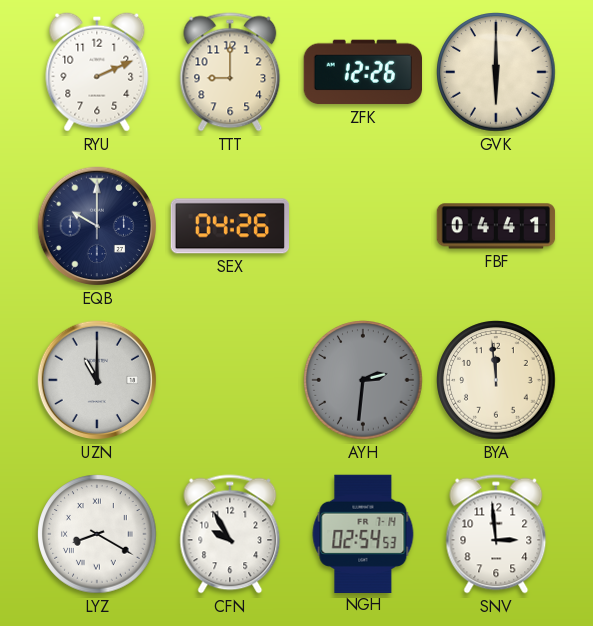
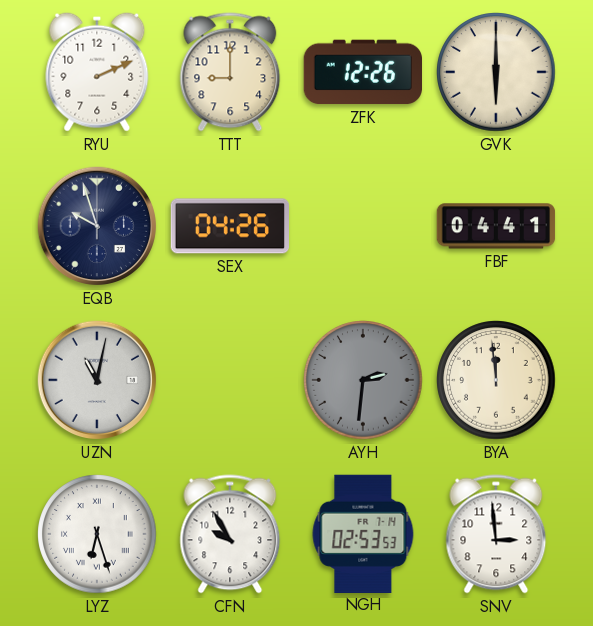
EQB: 10:00 -> 9:57
UZN: 11:00 -> 11:02
LYZ: 8:20 -> 6:27
NGH: 02:54 -> 02:53
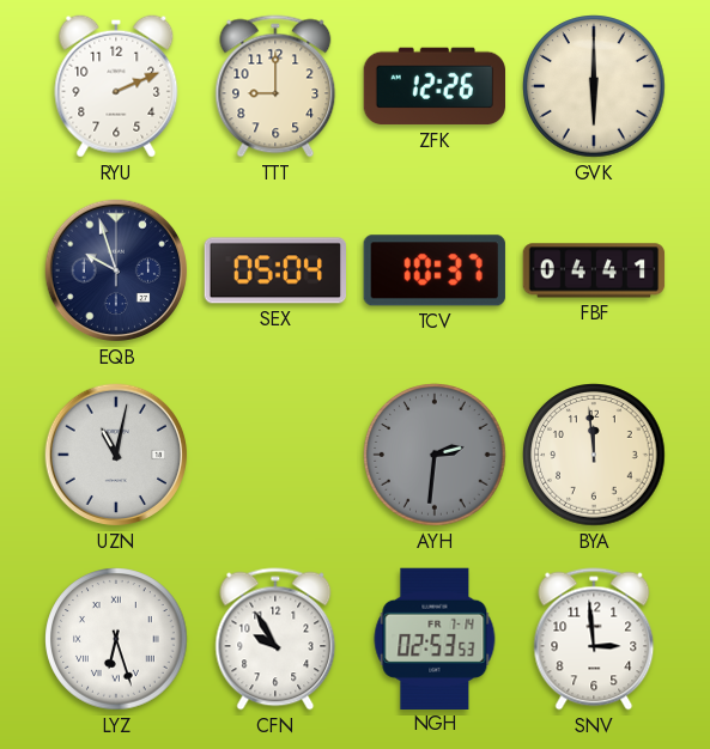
SEX: 04:26 -> 05:04
TCV: none -> 10:37
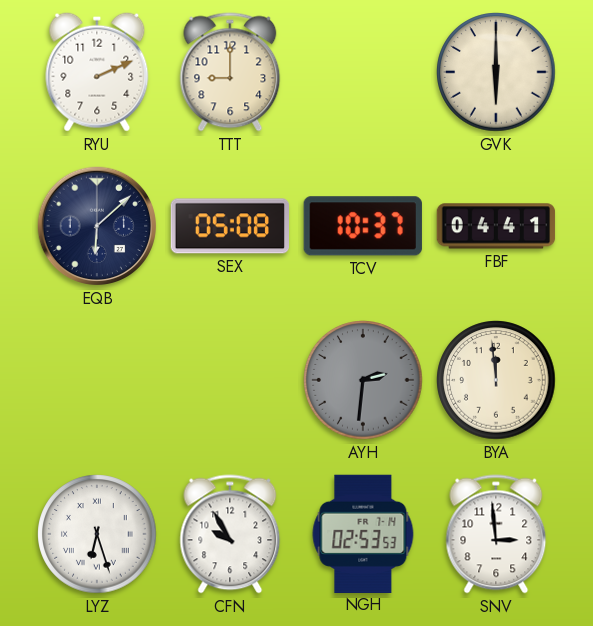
ZFK: 12:26 -> none
EQB: 9:57 -> 6:08
SEX: 05:04 -> 05:08
UZN: 11:02 -> none
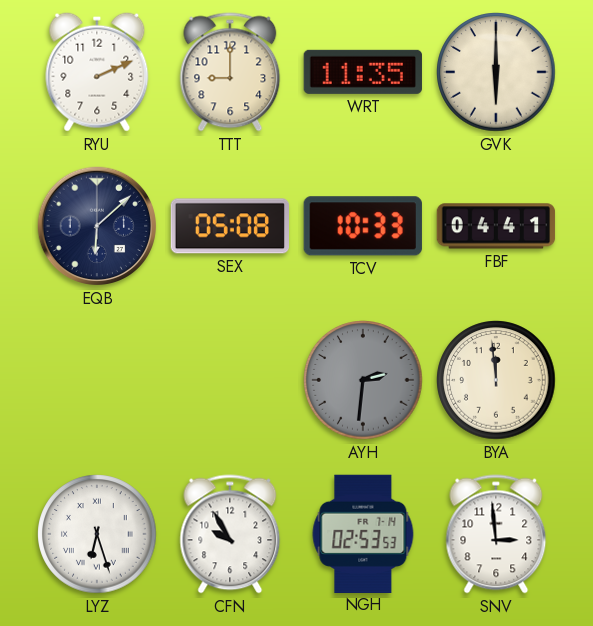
WRT: none -> 11:35
TCV: 10:37 -> 10:33
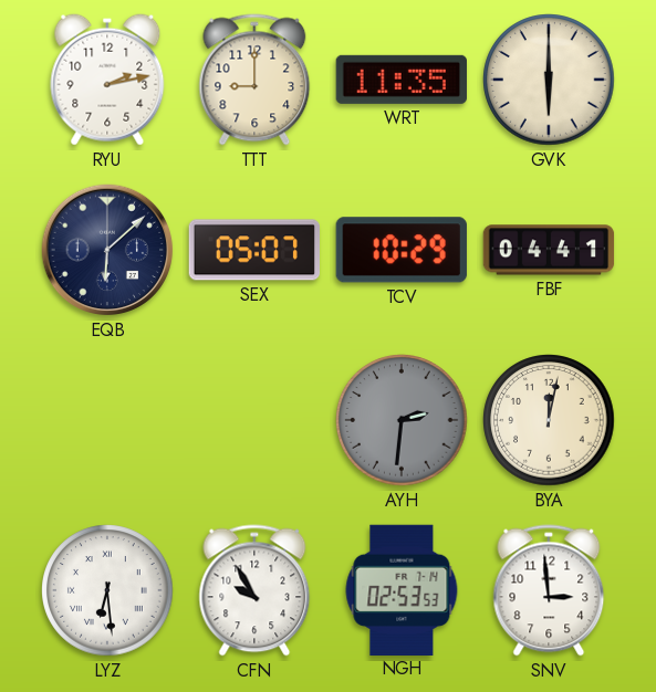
RYU: 2:11 -> 2:13
SEX: 05:08 -> 05:07
TCV: 10:33 -> 10:29
BYA: 11:59 -> 12:02
LYZ: 6:27 -> 6:29
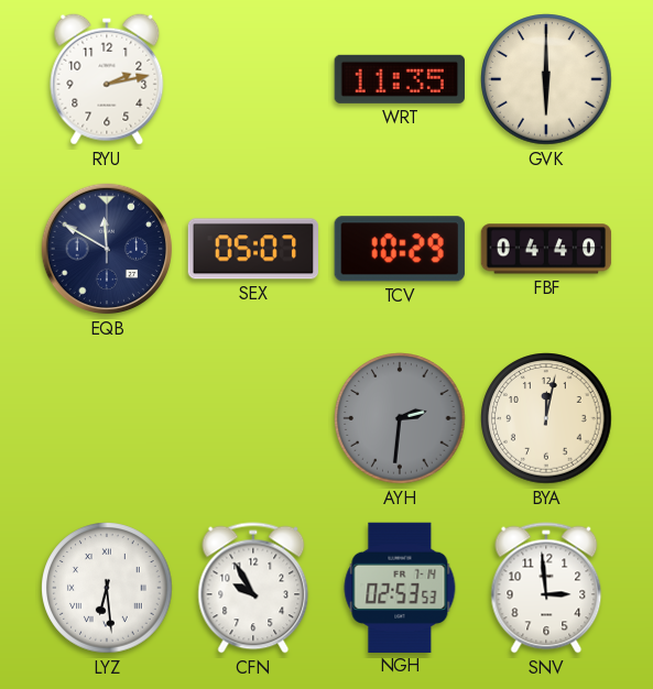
TTT: 9:00 -> none
EQB: 6:08 -> 11:50
FBF: 04:41 -> 04:40
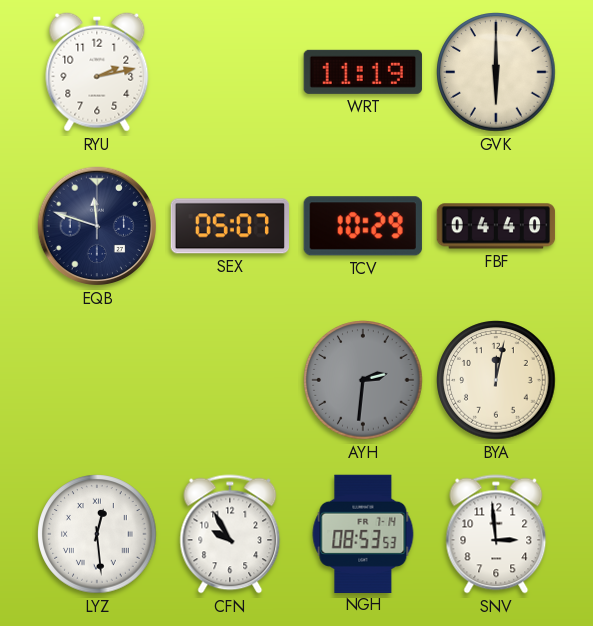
WRT: 11:35 -> 11:19
EQB: 11:50 -> 11:48
LYZ: 6:29 -> 12:29
NGH: 02:53 -> 08:53
